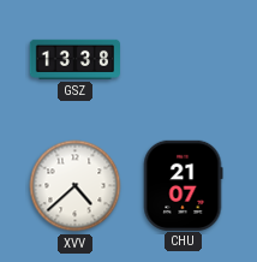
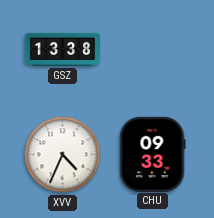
XVV: 4:38 -> 4:34
CHU: 21:07 -> 09:33
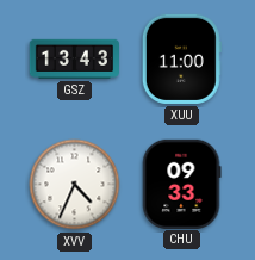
GSZ: 13:38 -> 13:43
XUU: none -> 11:00
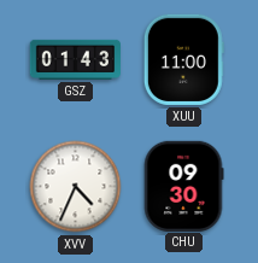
GSZ: 13:43 -> 01:43
CHU: 09:33 -> 09:30
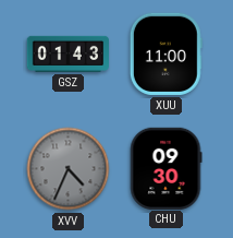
XVV dial: white -> grey
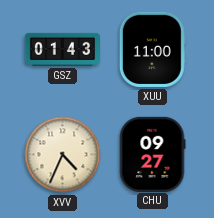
XVV dial: grey -> cream
CHU: 09:30 -> 09:27
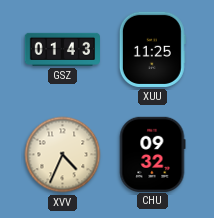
XUU: 11:00 -> 11:25
CHU: 09:27 -> 09:32
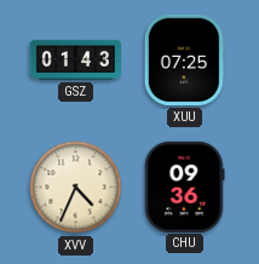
XUU: 11:25 -> 07:25
CHU: 09:32 -> 09:36
